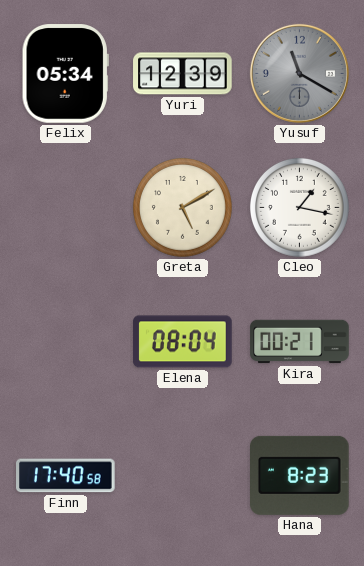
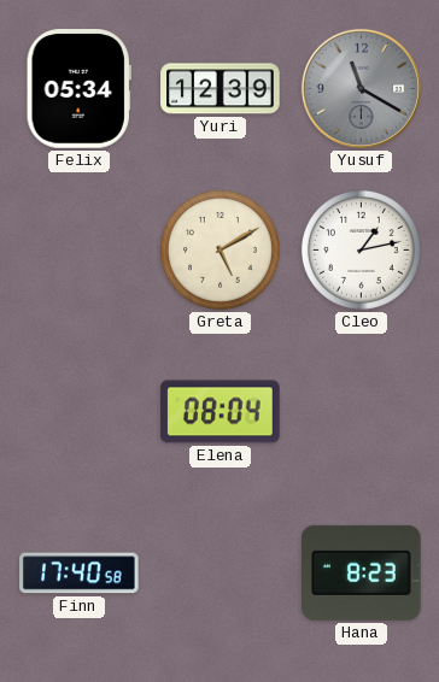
Cleo: 1:17 -> 1:13
Kira: 00:21 -> none
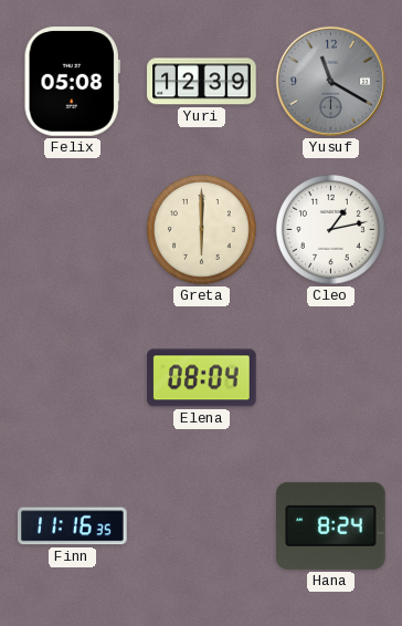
Felix: 05:34 -> 05:08
Greta: 5:10 -> 6:00
Finn: 17:40 -> 11:16
Hana: 8:23 -> 8:24
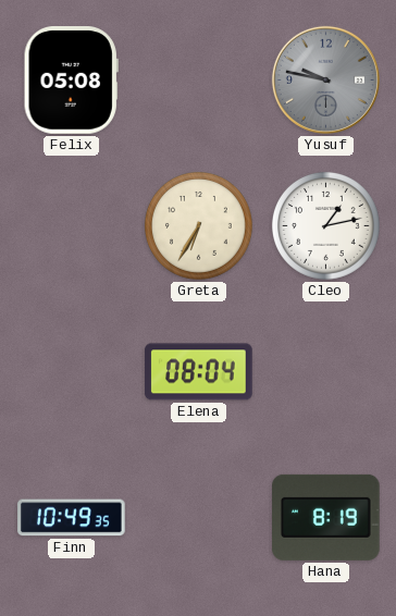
Yuri: 12:39 -> none
Yusuf: 11:20 -> 9:47
Greta: 6:00 -> 6:35
Finn: 11:16 -> 10:49
Hana: 8:24 -> 8:19
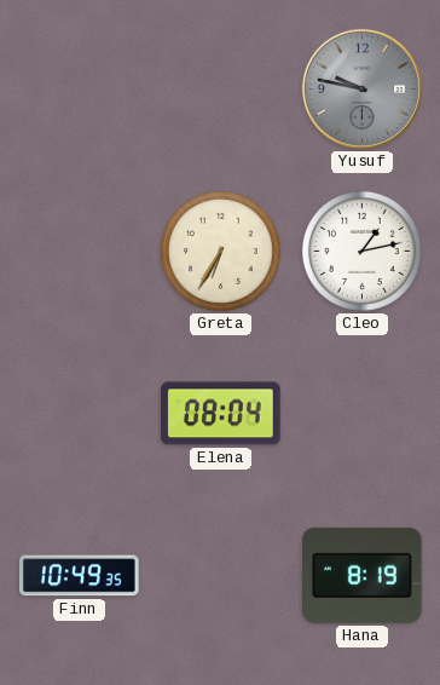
Felix: 05:08 -> none
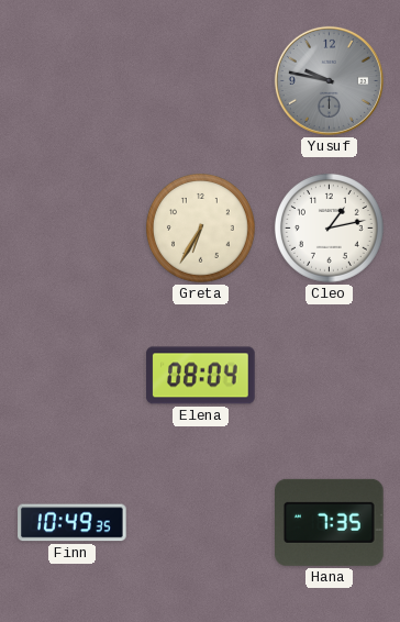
Hana: 8:19 -> 7:35
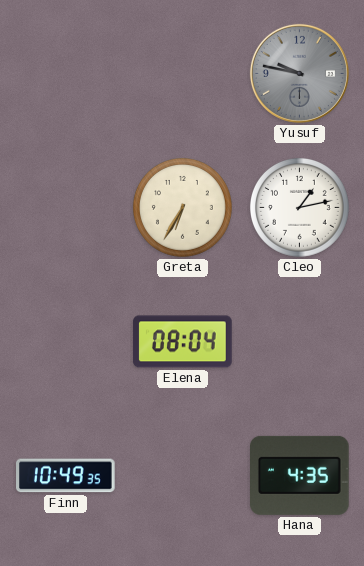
Hana: 7:35 -> 4:35
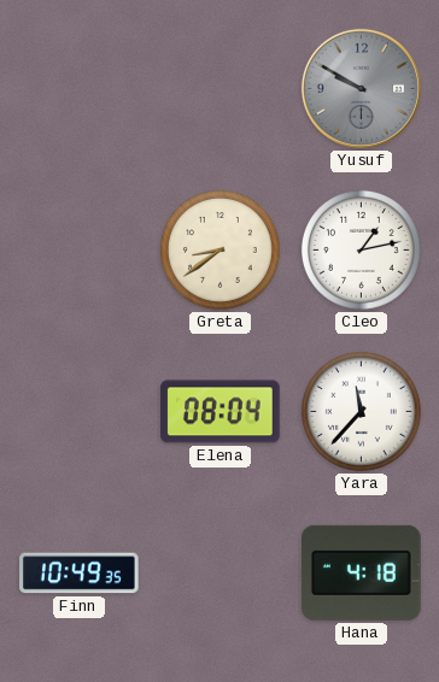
Yusuf: 9:47 -> 9:50
Greta: 6:35 -> 8:39
Yara: none -> 11:37
Hana: 4:35 -> 4:18
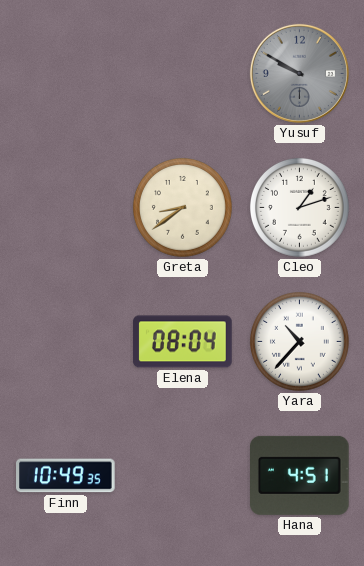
Cleo: 1:13 -> 1:12
Yara: 11:37 -> 10:37
Hana: 4:18 -> 4:51
